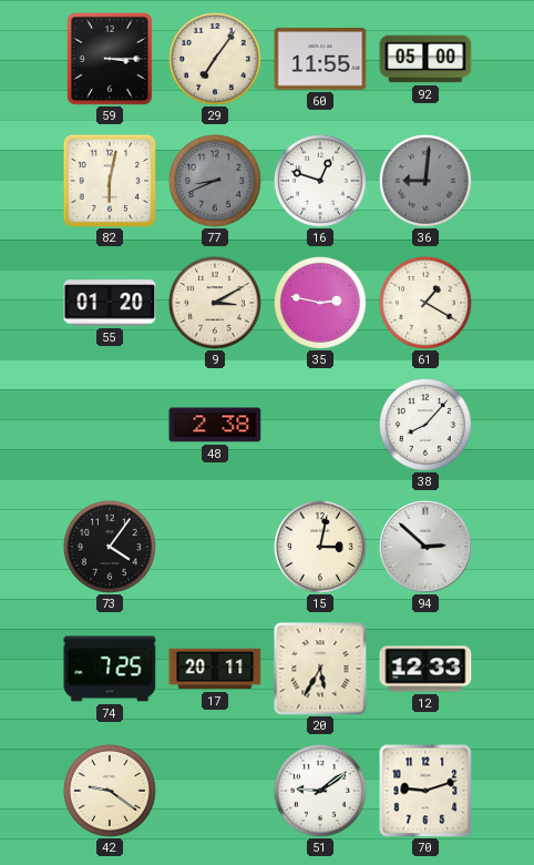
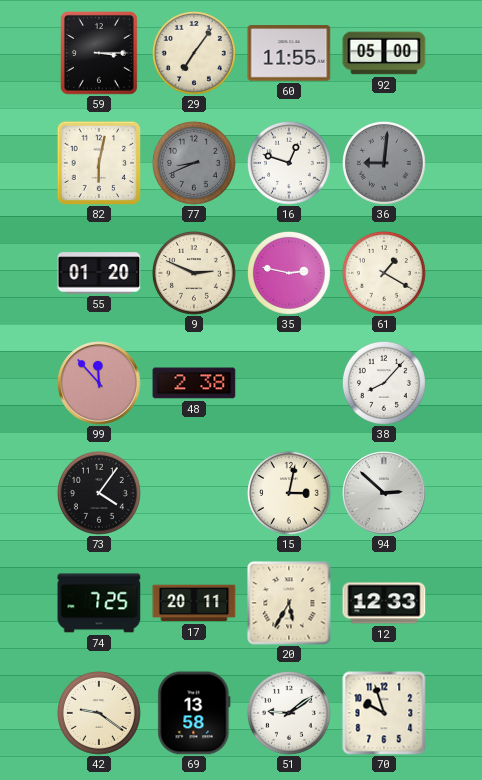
9: 3:10 -> 2:49
99: none -> 11:53
69: none -> 13:58
70: 9:12 -> 9:57
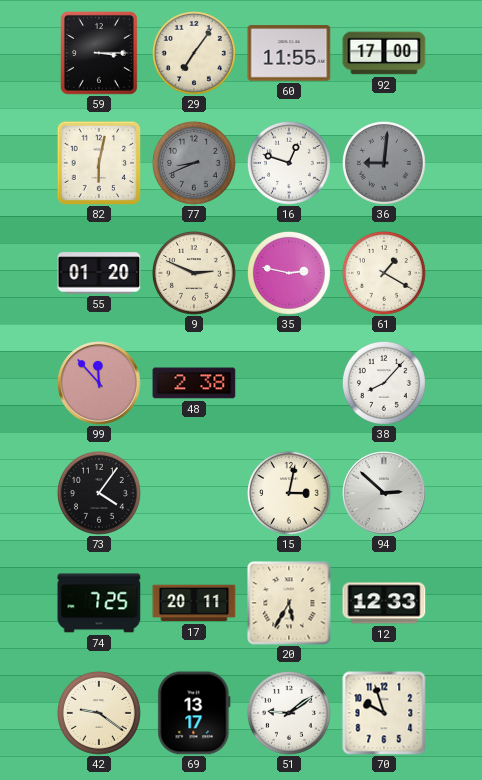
92: 05:00 -> 17:00
69: 13:58 -> 13:17
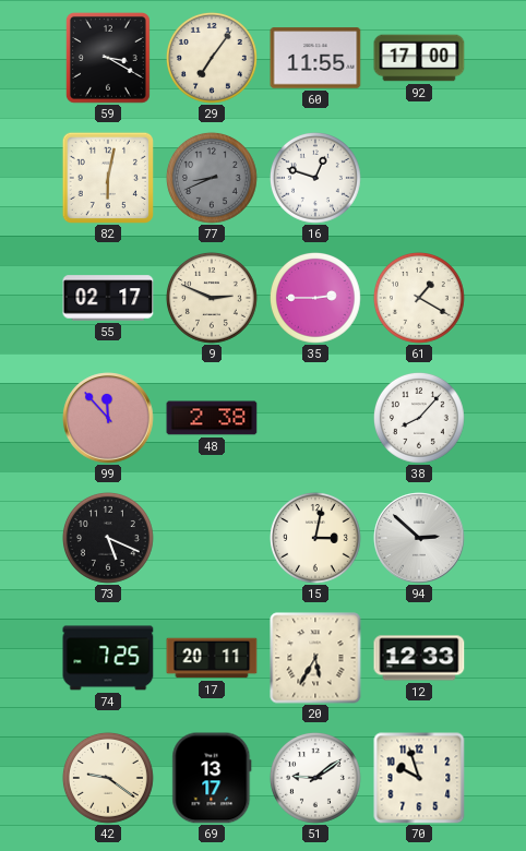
59: 3:15 -> 3:20
36: 9:01 -> none
55: 01:20 -> 02:17
35: 2:47 -> 2:45
73: 4:06 -> 5:19
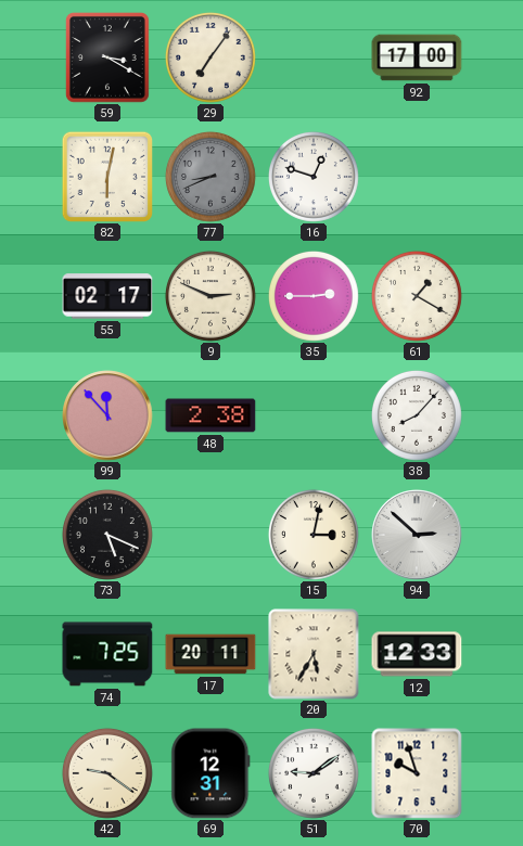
60: 11:55 -> none
69: 13:17 -> 12:31
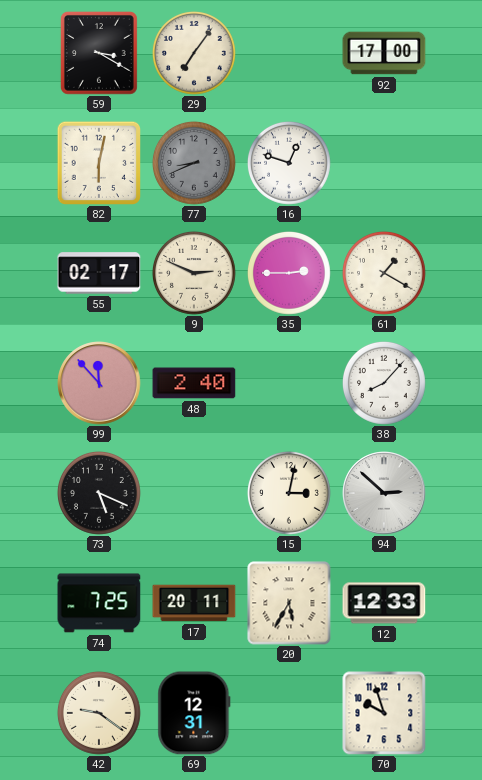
48: 2:38 -> 2:40
51: 9:09 -> none
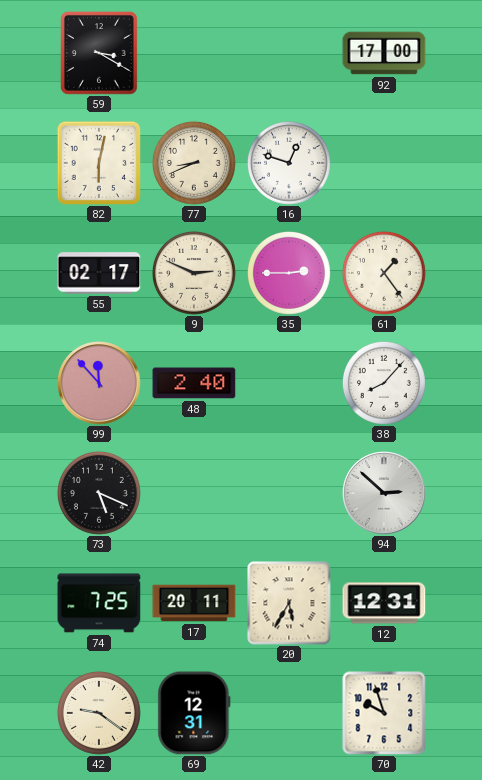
29: 7:06 -> none
77 dial: grey -> cream
61: 1:20 -> 1:24
15: 3:02 -> none
12: 12:33 -> 12:31
